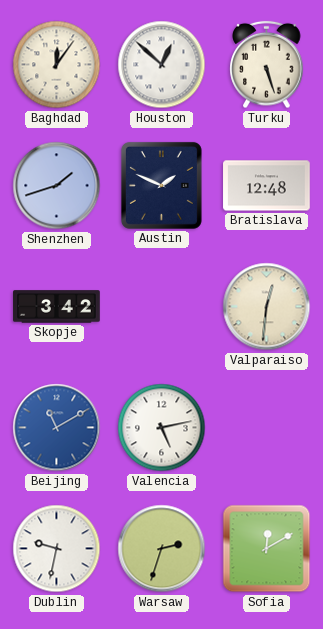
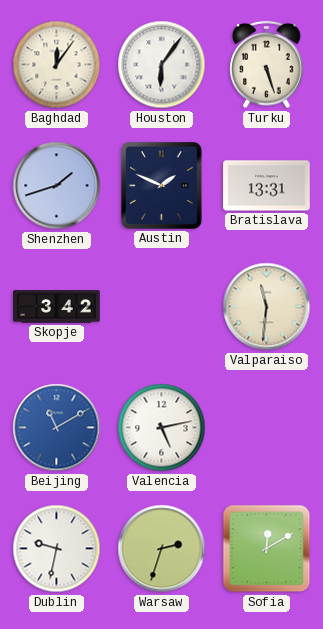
Houston: 12:52 -> 6:06
Bratislava: 12:48 -> 13:31
Valparaiso: 12:31 -> 11:31
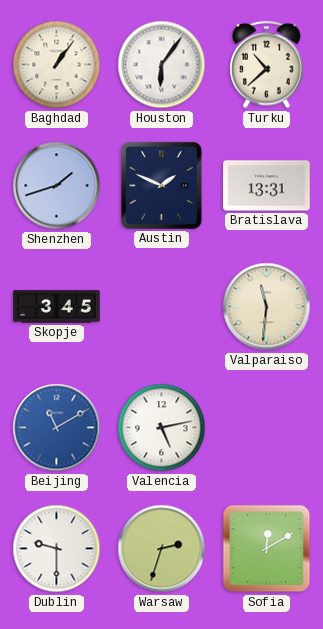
Baghdad: 12:06 -> 1:06
Turku: 5:27 -> 10:38
Skopje: 3:42 -> 3:45
Dublin: 9:32 -> 9:30
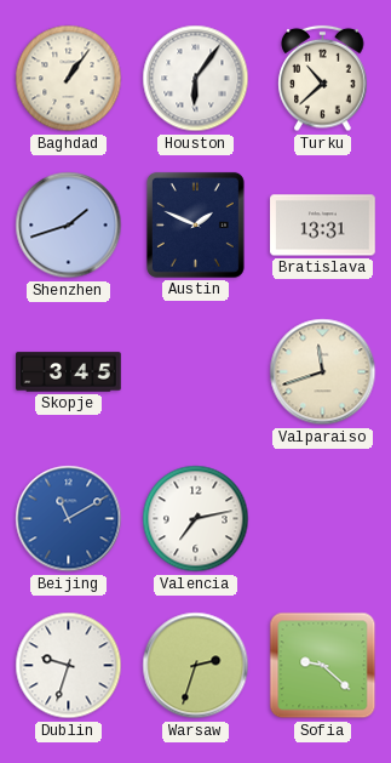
Valparaiso: 11:31 -> 11:42
Valencia: 5:13 -> 7:13
Dublin: 9:30 -> 9:33
Sofia: 12:10 -> 9:22
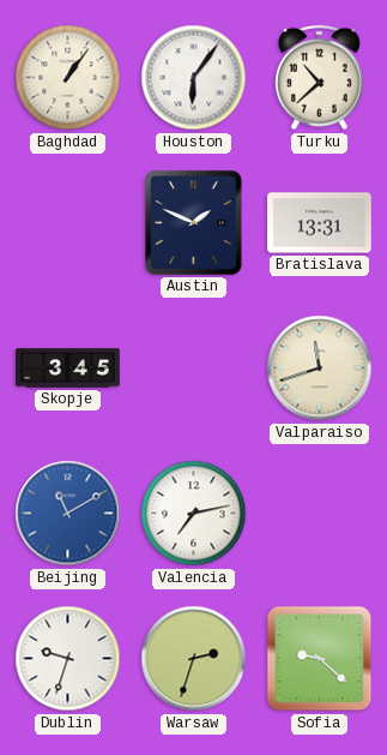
Shenzhen: 1:42 -> none
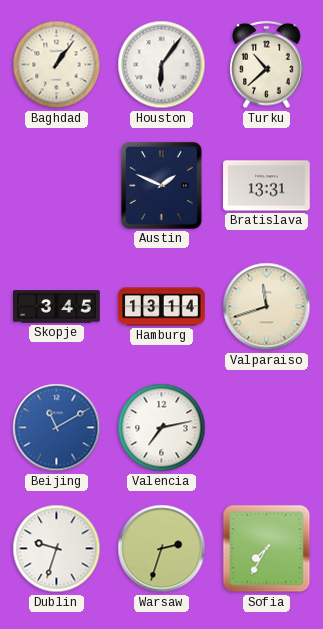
Hamburg: none -> 13:14
Sofia: 9:22 -> 7:35
